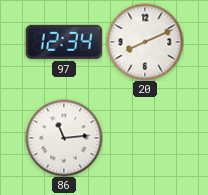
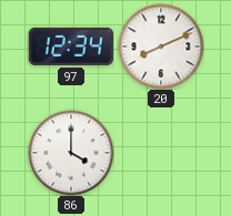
86: 11:14 -> 4:00
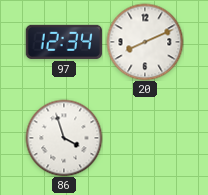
86: 4:00 -> 3:57
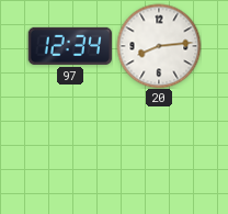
20: 8:11 -> 8:14
86: 3:57 -> none
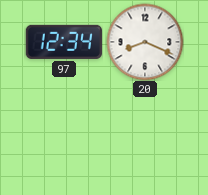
20: 8:14 -> 8:19
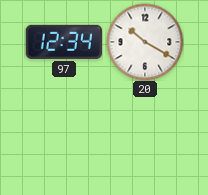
20: 8:19 -> 10:20
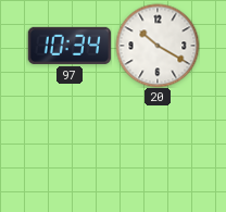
97: 12:34 -> 10:34
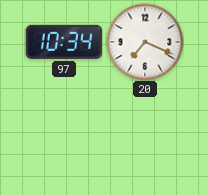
20: 10:20 -> 7:19
